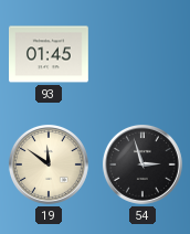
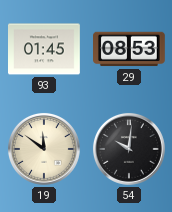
29: none -> 08:53
54: 2:57 -> 10:01
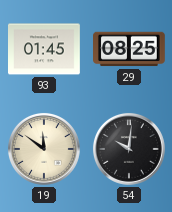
29: 08:53 -> 08:25
